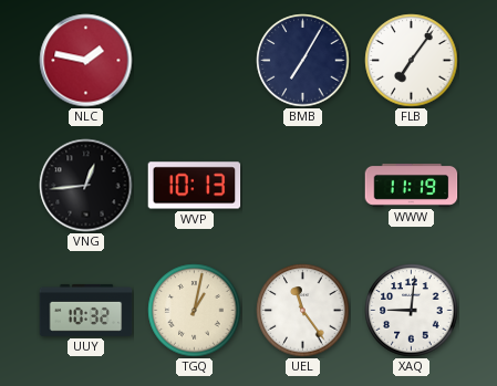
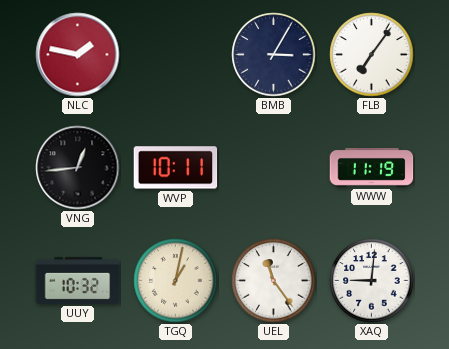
BMB: 7:05 -> 3:05
WVP: 10:13 -> 10:11
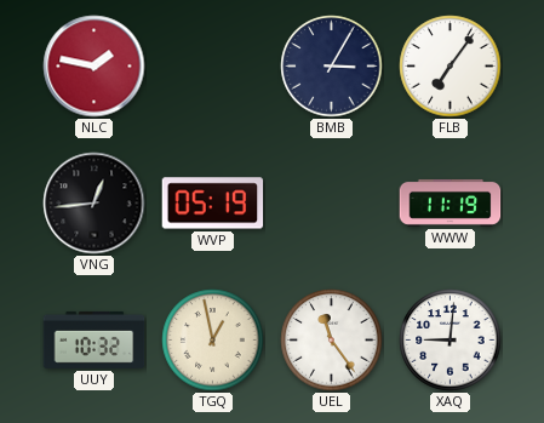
WVP: 10:11 -> 05:19
TGQ: 1:02 -> 12:58
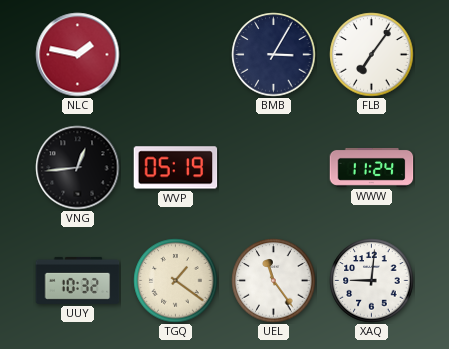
WWW: 11:19 -> 11:24
TGQ: 12:58 -> 1:21
